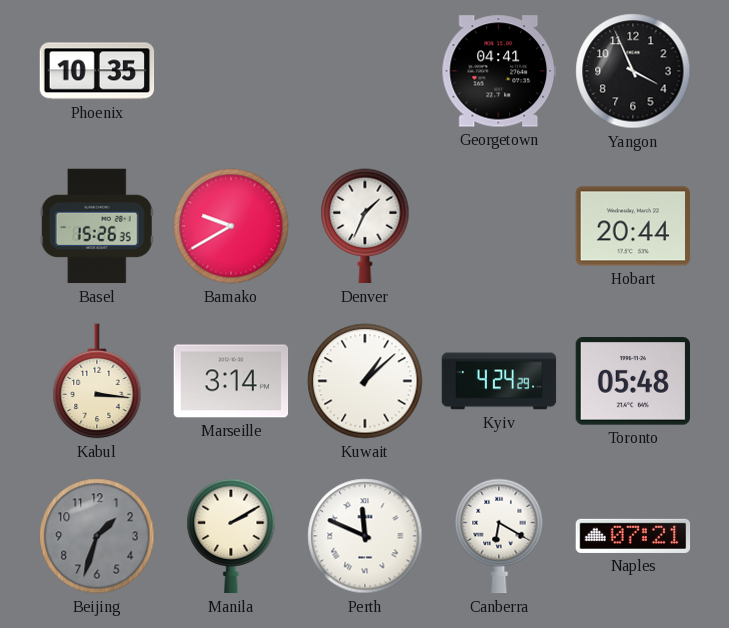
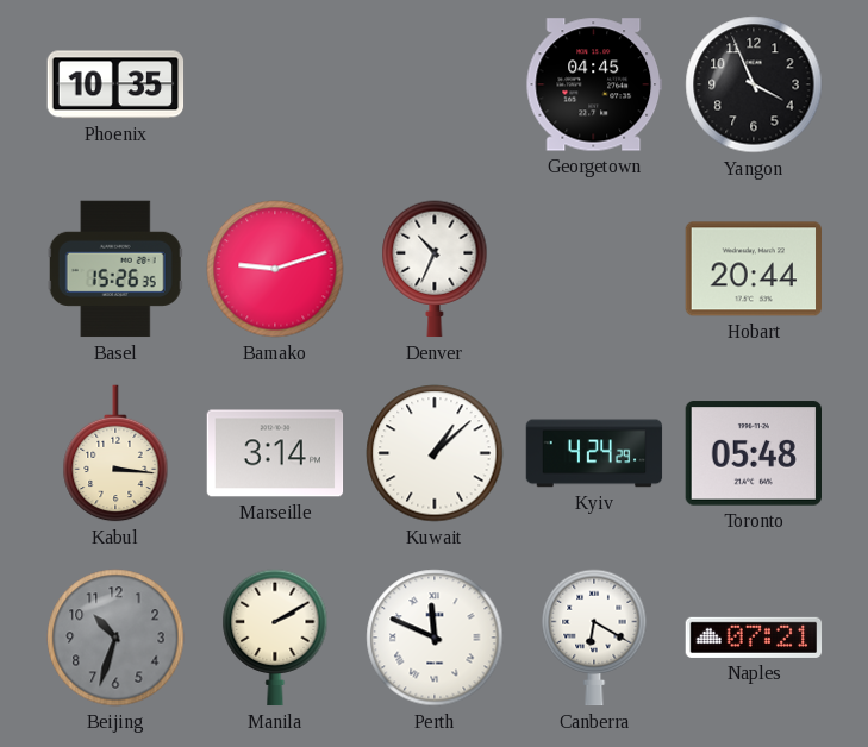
Georgetown: 04:41 -> 04:45
Bamako: 9:40 -> 9:12
Denver: 1:34 -> 10:34
Beijing: 1:33 -> 10:33
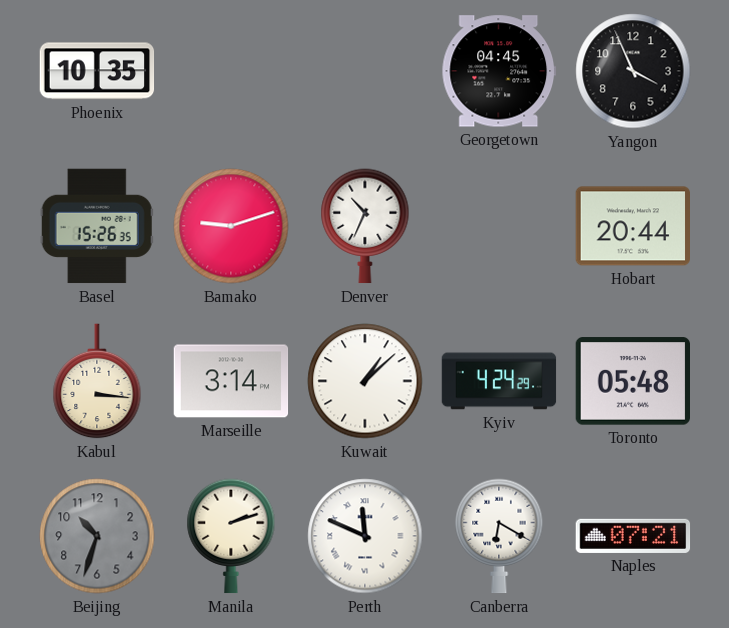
Manila: 2:10 -> 2:12
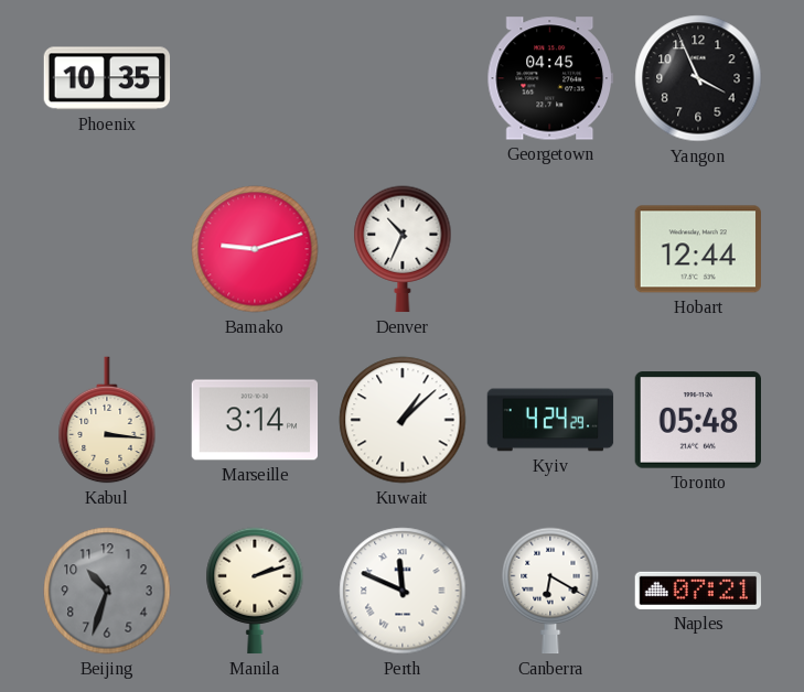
Basel: 15:26 -> none
Hobart: 20:44 -> 12:44
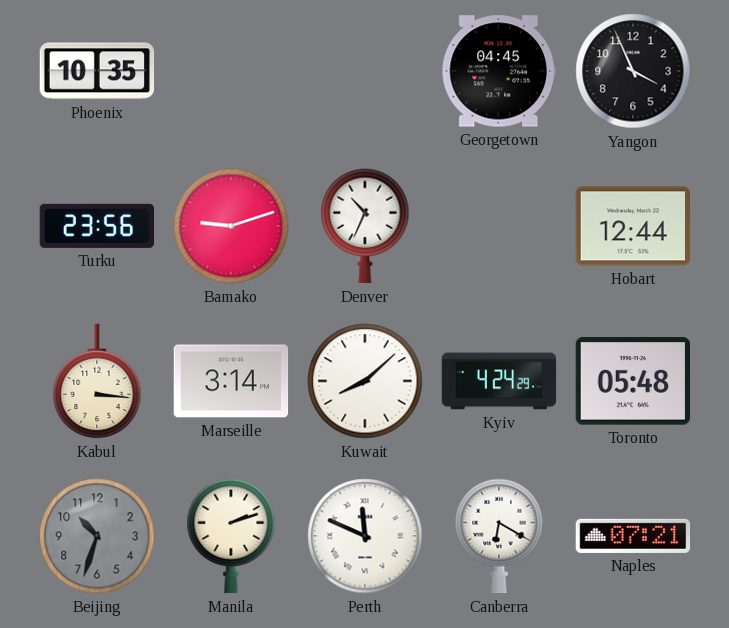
Turku: none -> 23:56
Kuwait: 1:08 -> 8:08
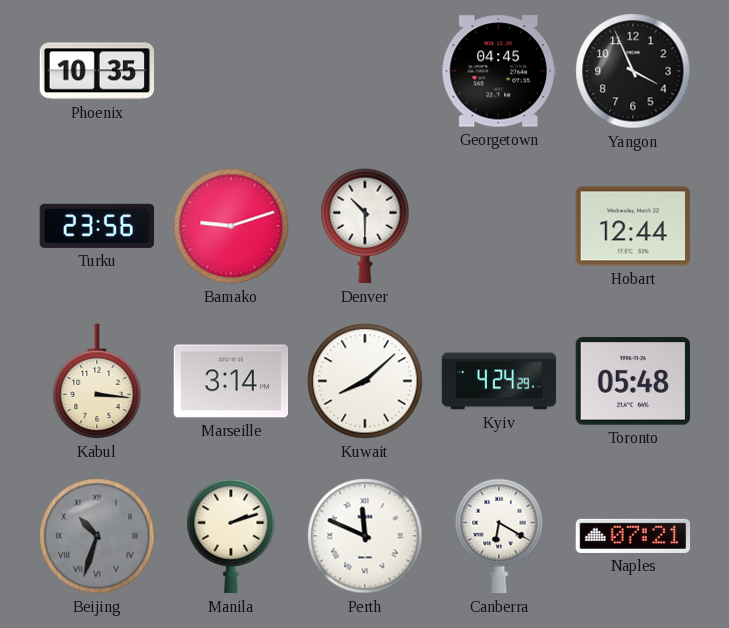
Denver: 10:34 -> 10:30
Beijing numerals: Arabic -> Roman
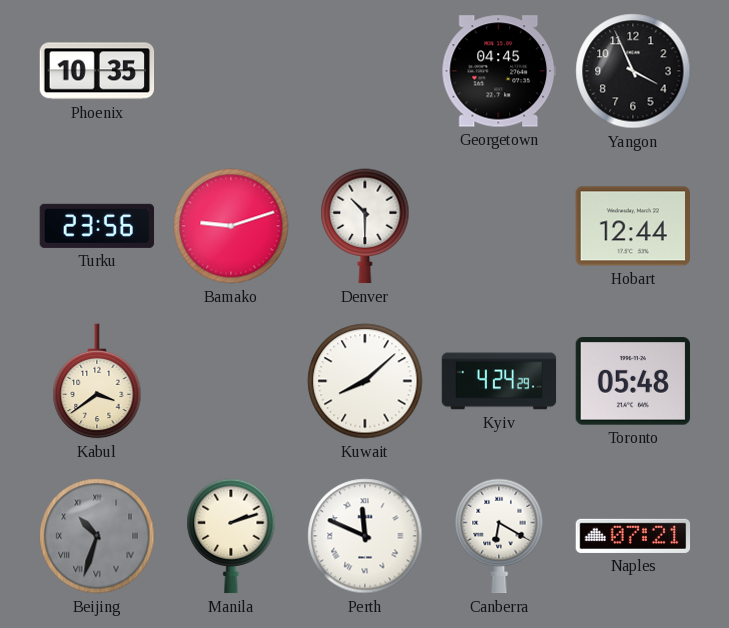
Kabul: 3:16 -> 3:39
Marseille: 3:14 -> none
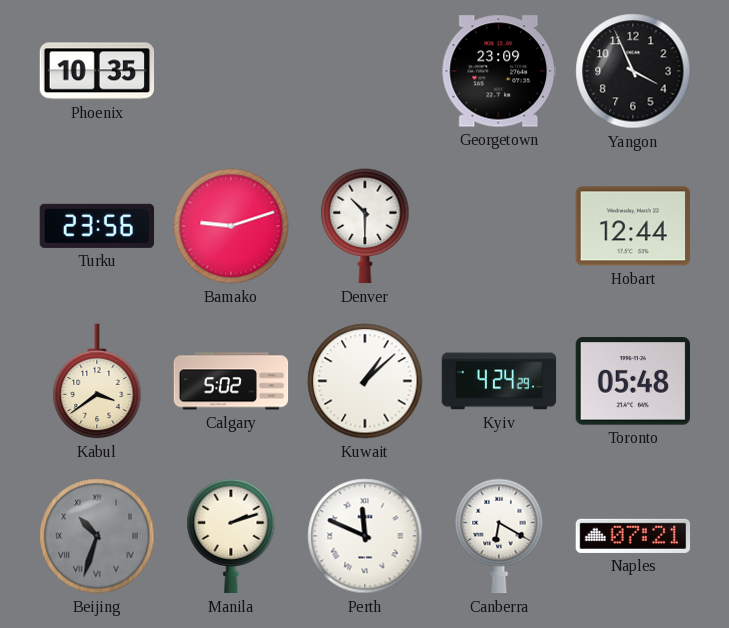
Georgetown: 04:45 -> 23:09
Calgary: none -> 5:02
Kuwait: 8:08 -> 1:08
